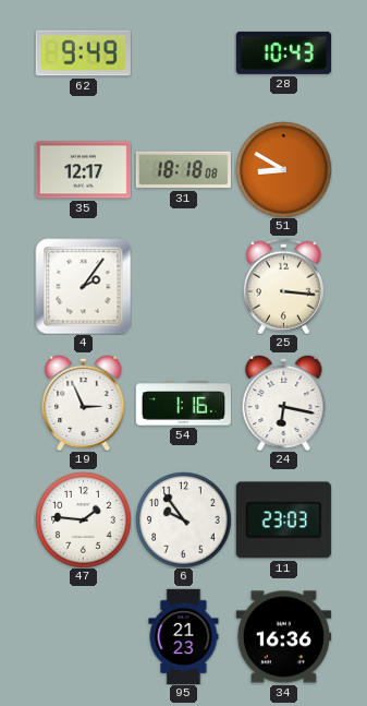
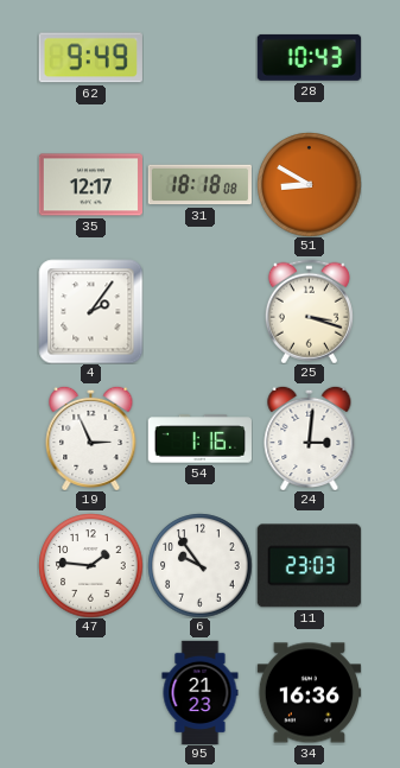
25: 3:16 -> 3:18
24: 6:17 -> 3:01
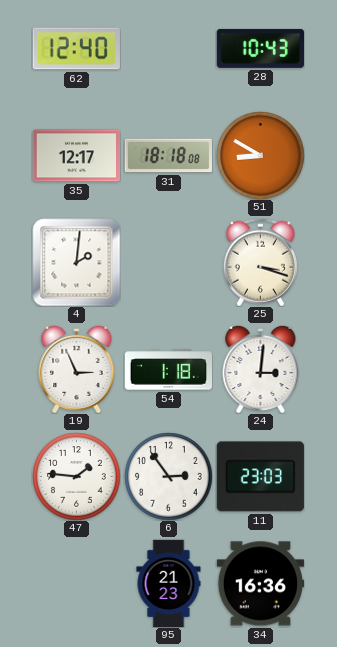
62: 9:49 -> 12:40
4: 2:06 -> 2:01
54: 1:16 -> 1:18
6: 9:54 -> 2:54
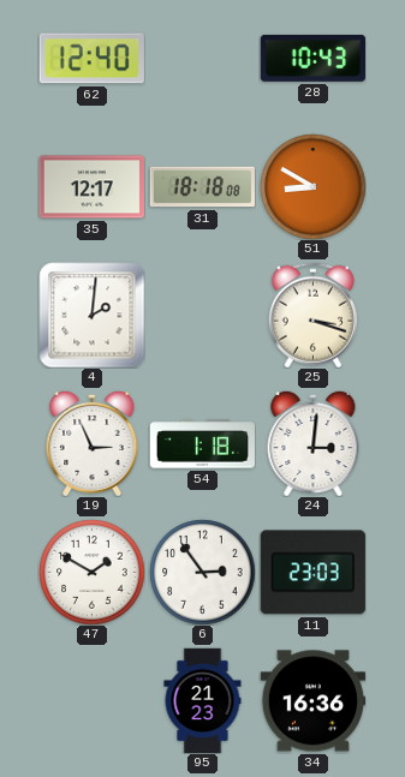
47: 1:46 -> 1:50
